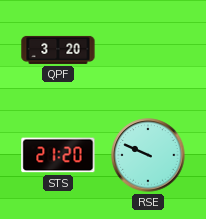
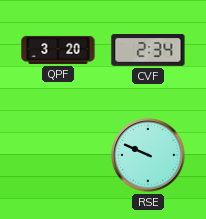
CVF: none -> 2:34
STS: 21:20 -> none
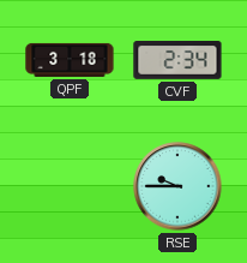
QPF: 3:20 -> 3:18
RSE: 9:49 -> 9:45
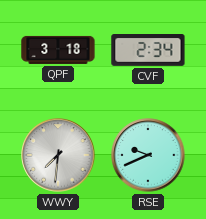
WWY: none -> 7:31
RSE: 9:45 -> 9:41
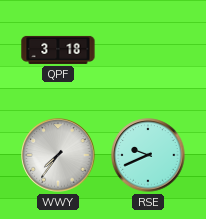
CVF: 2:34 -> none
WWY: 7:31 -> 7:36
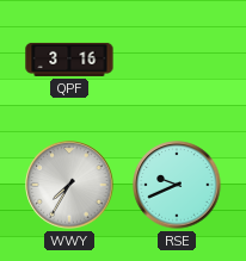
QPF: 3:18 -> 3:16
WWY: 7:36 -> 7:35
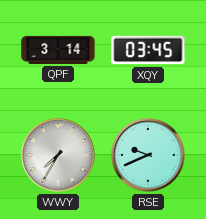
QPF: 3:16 -> 3:14
XQY: none -> 03:45
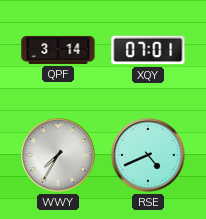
XQY: 03:45 -> 07:01
RSE: 9:41 -> 4:41
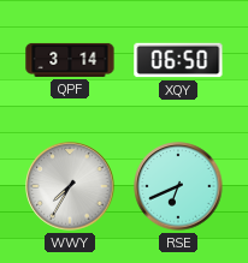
XQY: 07:01 -> 06:50
RSE: 4:41 -> 6:41
